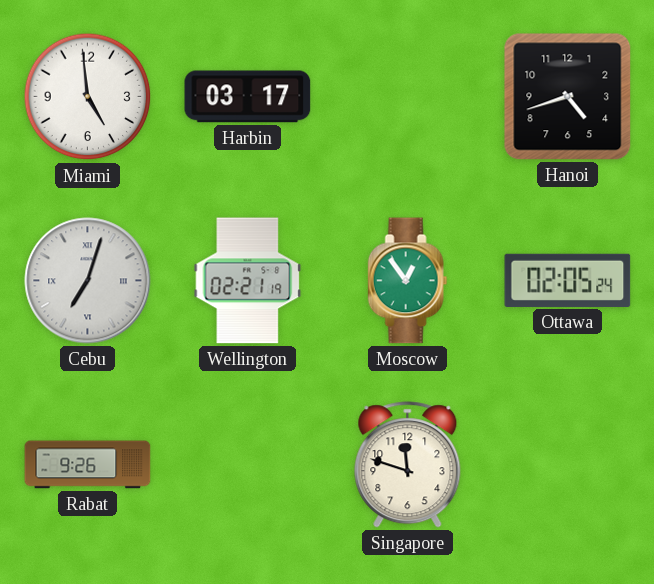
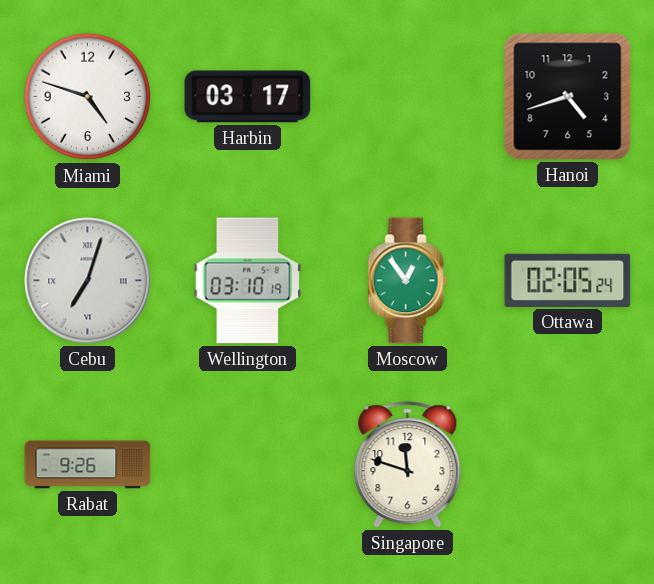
Miami: 4:59 -> 4:48
Wellington: 02:21 -> 03:10
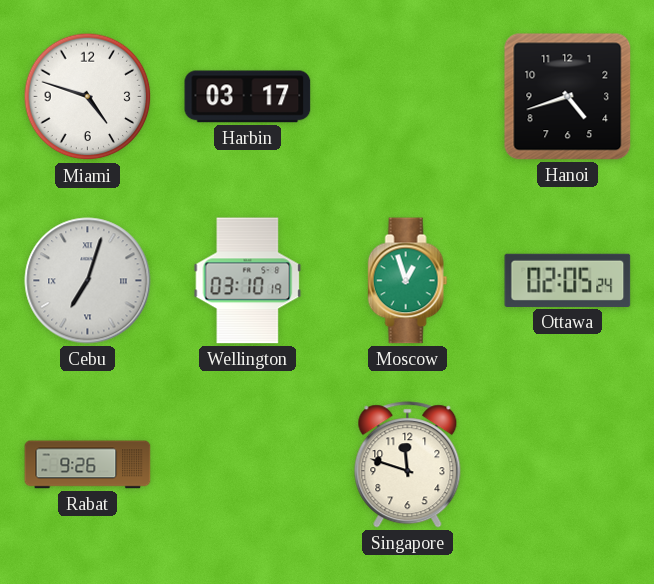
Moscow: 12:54 -> 12:57
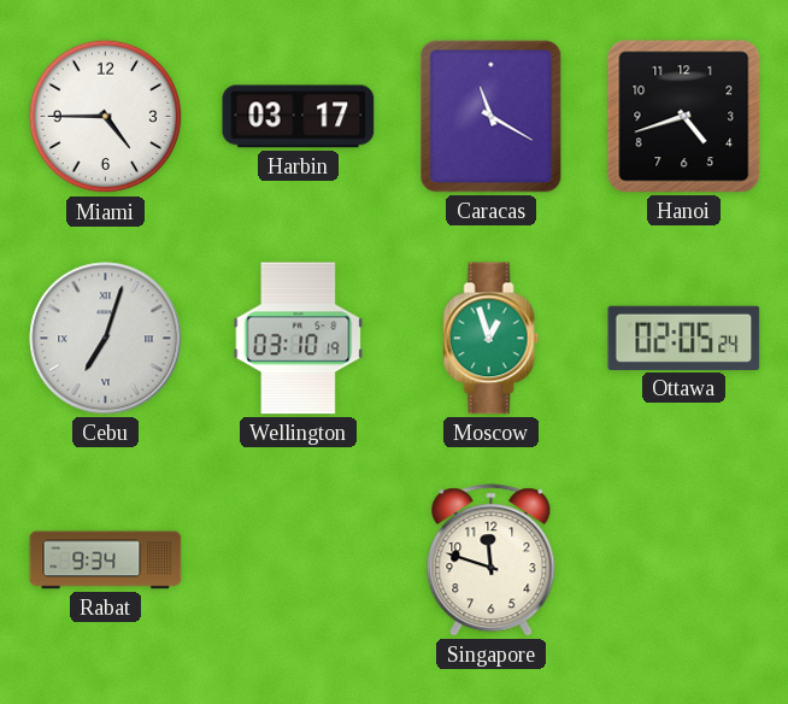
Miami: 4:48 -> 4:45
Caracas: none -> 11:20
Rabat: 9:26 -> 9:34
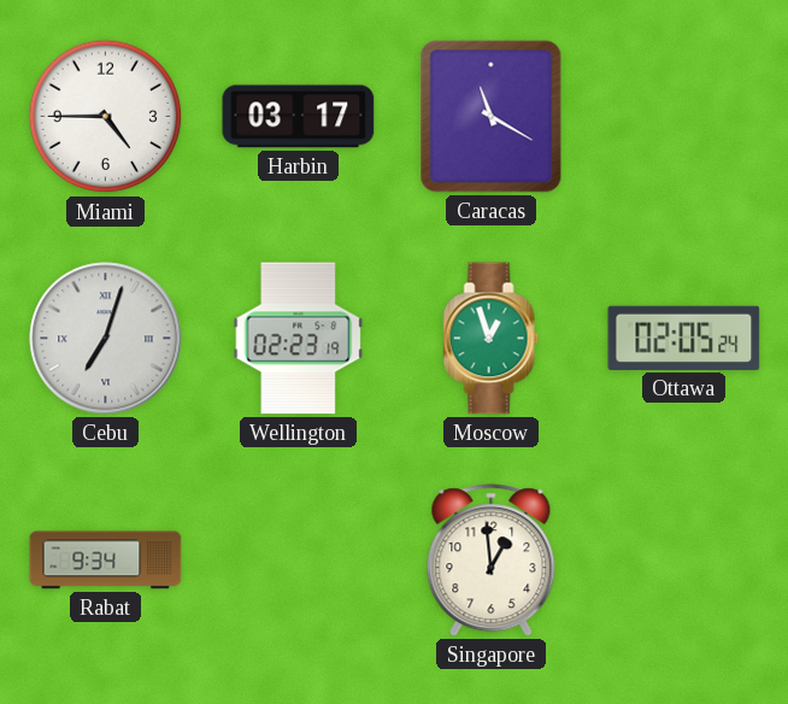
Hanoi: 4:42 -> none
Wellington: 03:10 -> 02:23
Singapore: 11:48 -> 12:59
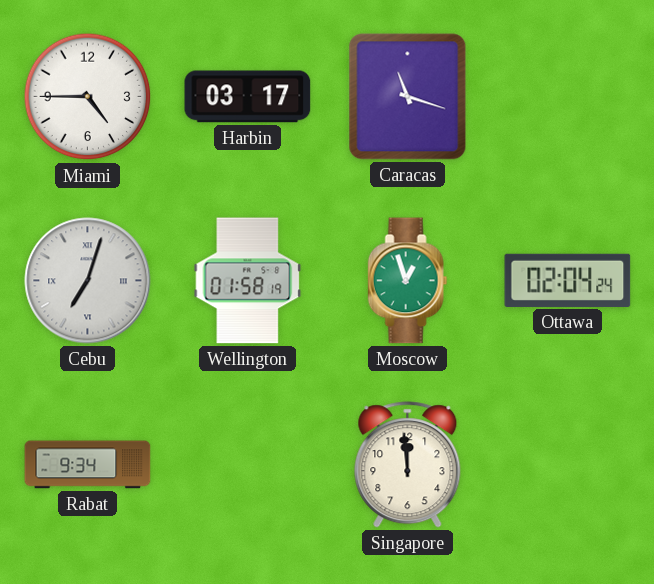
Caracas: 11:20 -> 11:18
Wellington: 02:23 -> 01:58
Ottawa: 02:05 -> 02:04
Singapore: 12:59 -> 11:59
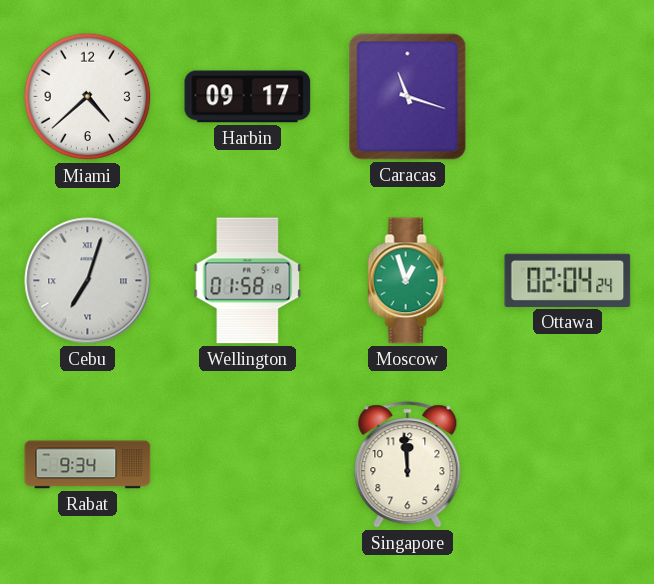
Miami: 4:45 -> 4:38
Harbin: 03:17 -> 09:17
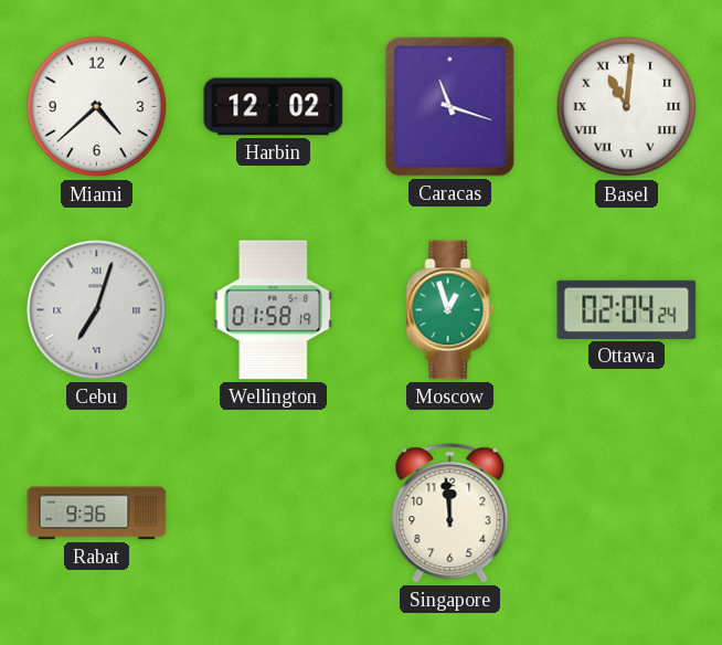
Harbin: 09:17 -> 12:02
Basel: none -> 11:01
Rabat: 9:34 -> 9:36
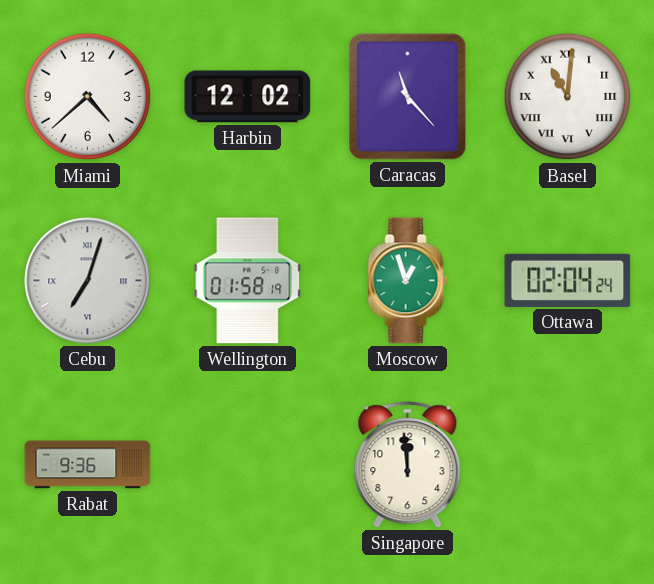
Caracas: 11:18 -> 11:23
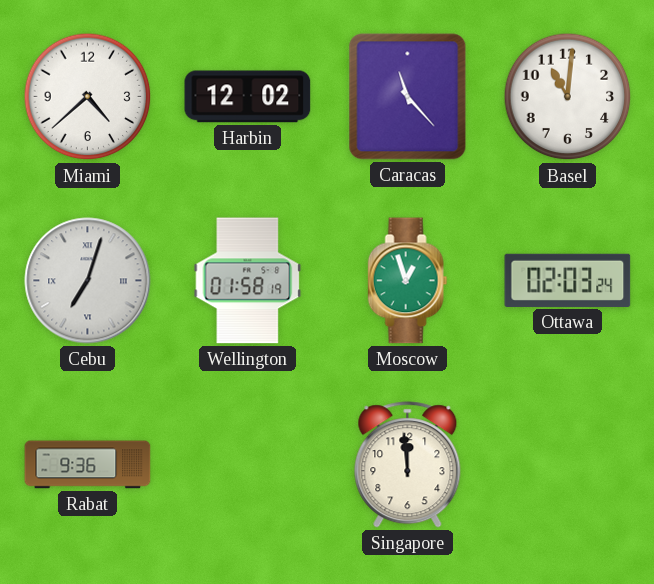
Basel numerals: Roman -> Arabic
Ottawa: 02:04 -> 02:03
